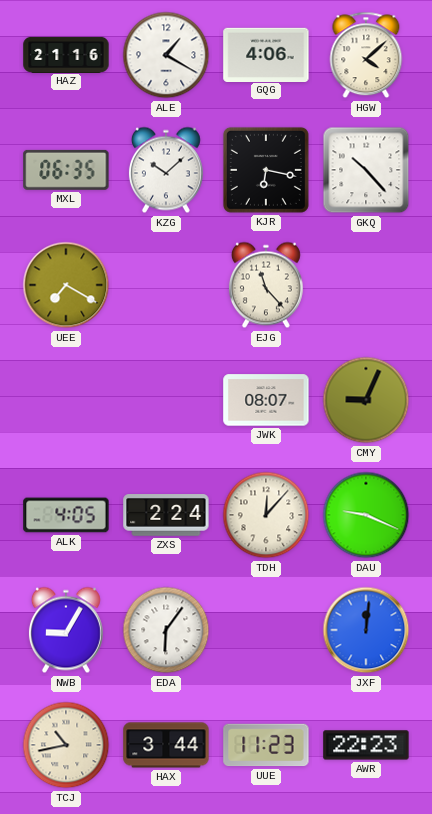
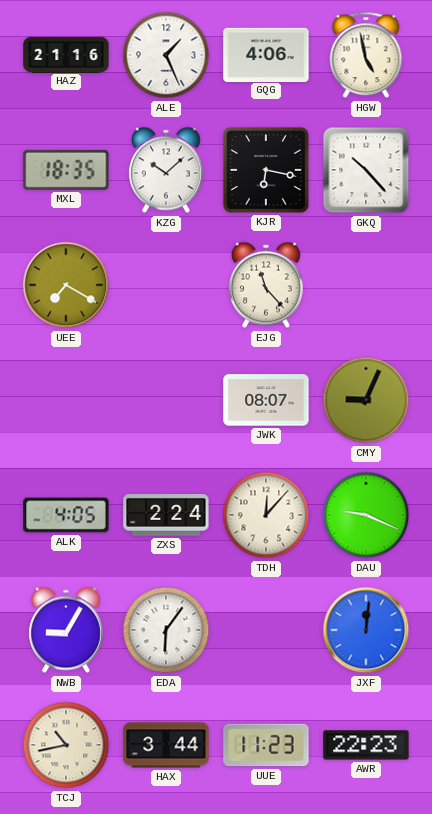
ALE: 1:20 -> 1:26
HGW: 4:08 -> 4:58
MXL: 06:35 -> 18:35
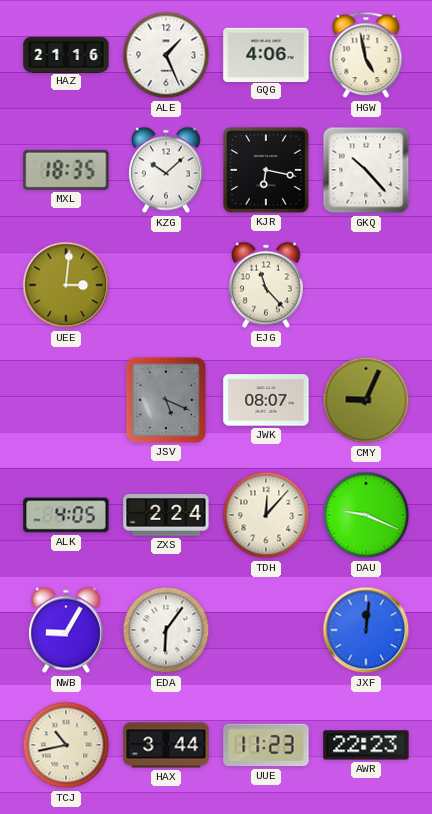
UEE: 7:20 -> 3:01
JSV: none -> 5:19
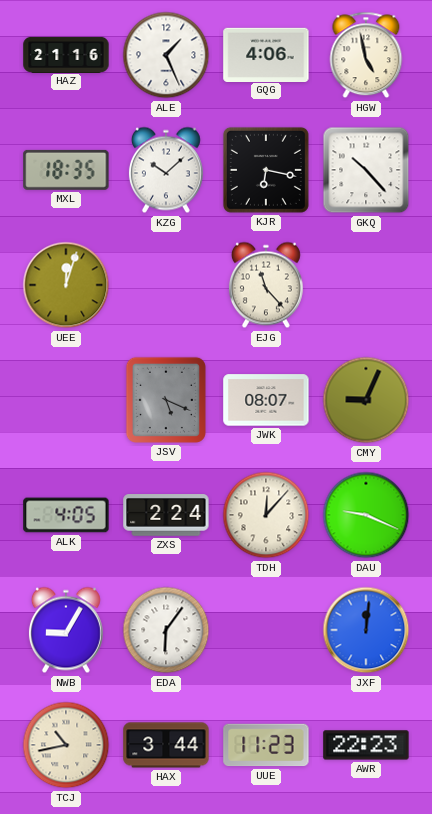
UEE: 3:01 -> 12:03
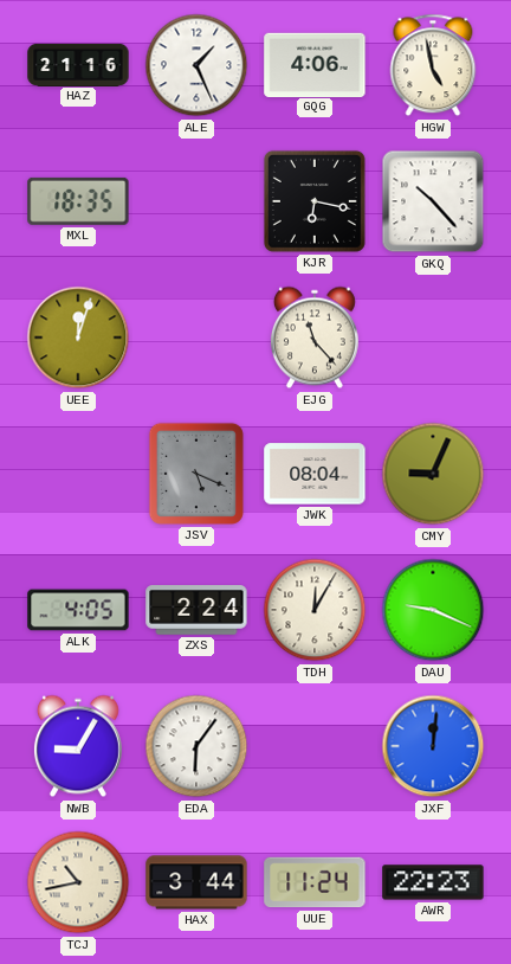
KZG: 10:08 -> none
JWK: 08:07 -> 08:04
TDH: 12:07 -> 12:05
UUE: 11:23 -> 11:24
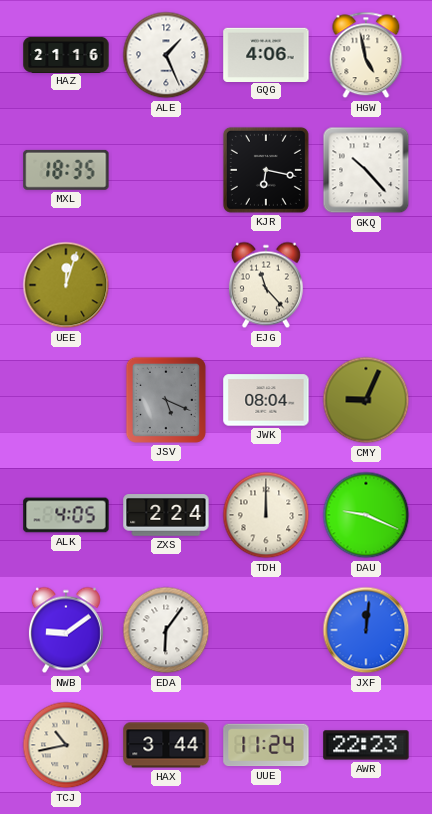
TDH: 12:05 -> 12:00
NWB: 9:05 -> 9:09
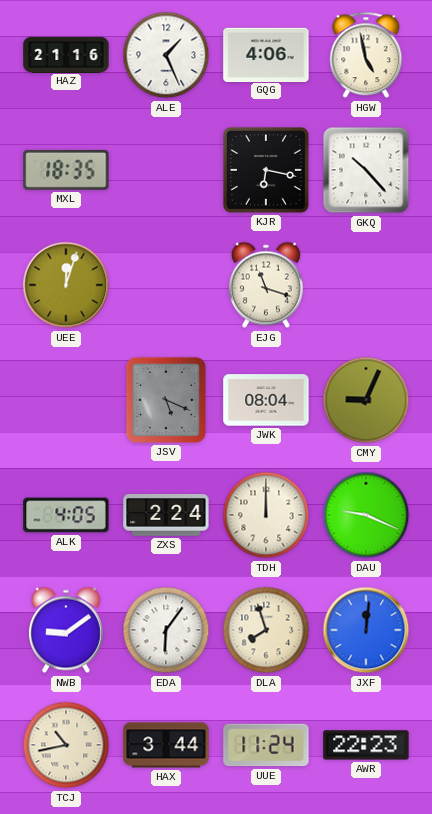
EJG: 11:23 -> 11:18
DLA: none -> 7:57
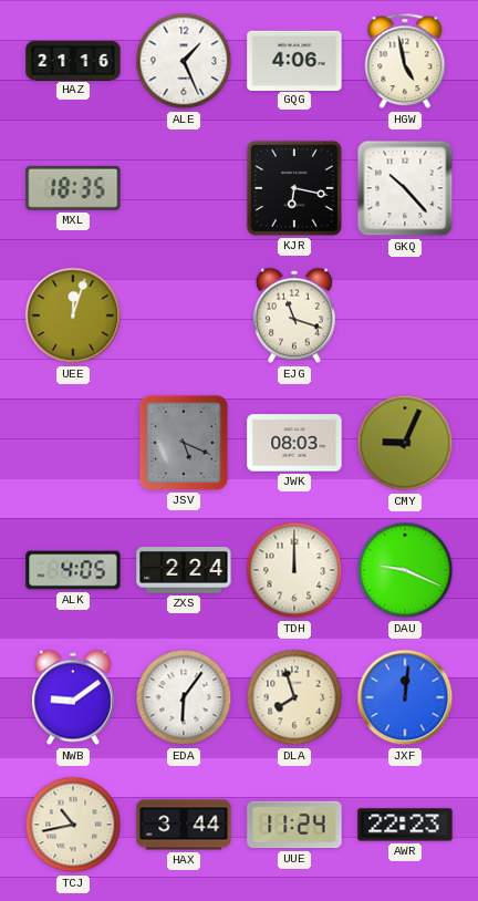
JWK: 08:04 -> 08:03
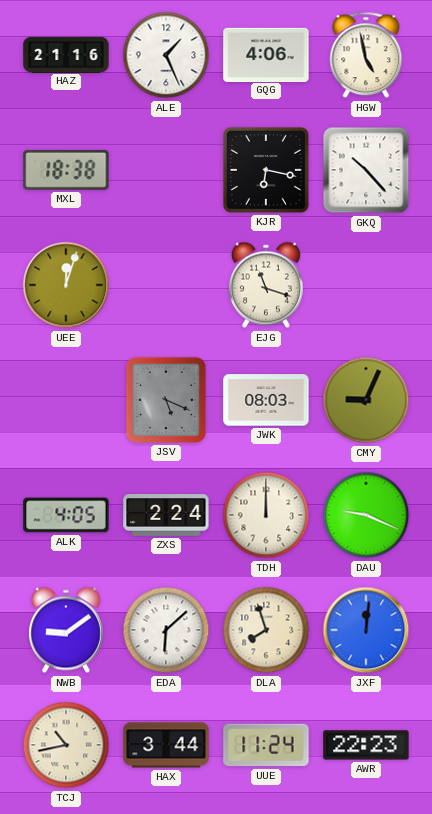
MXL: 18:35 -> 18:38
EDA: 6:06 -> 6:08
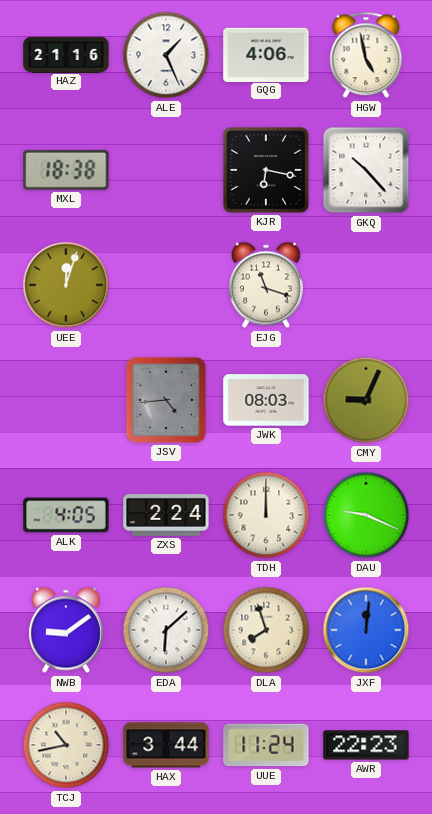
JSV: 5:19 -> 4:44
